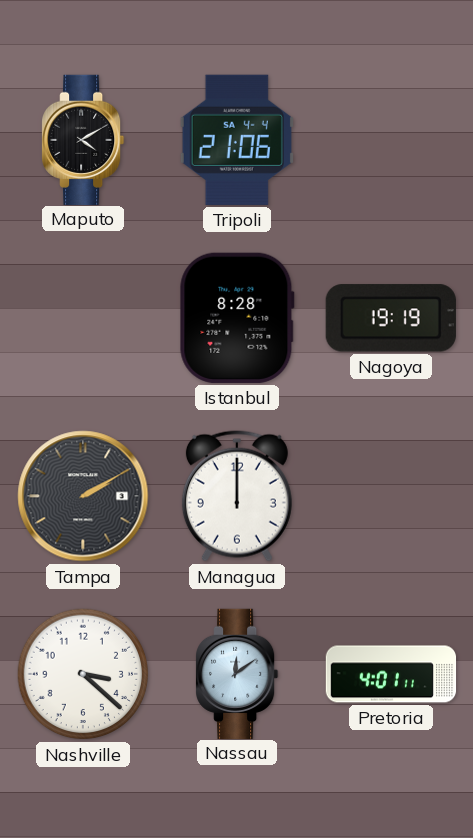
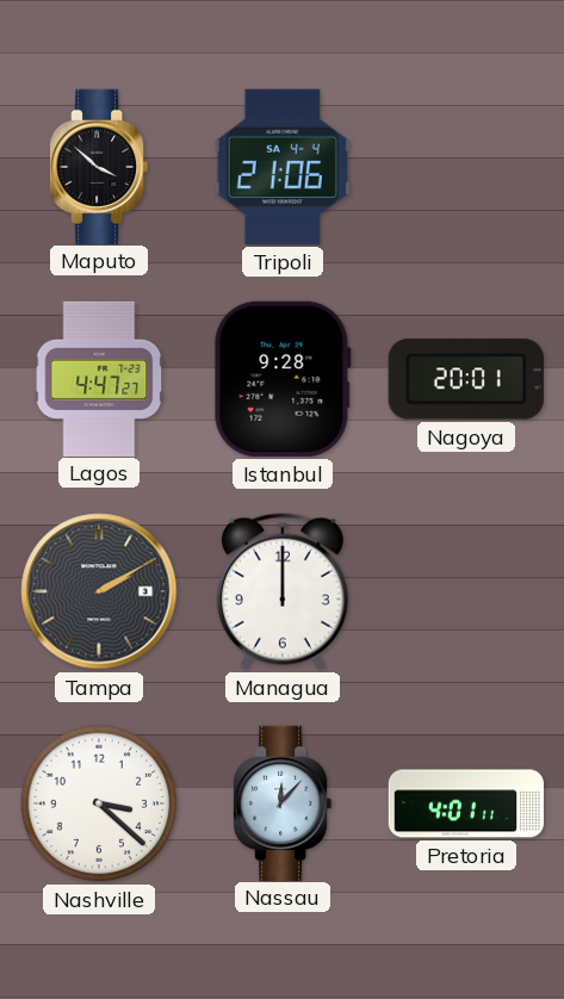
Maputo: 4:10 -> 3:52
Lagos: none -> 4:47
Istanbul: 8:28 -> 9:28
Nagoya: 19:19 -> 20:01
Nassau: 12:09 -> 12:07
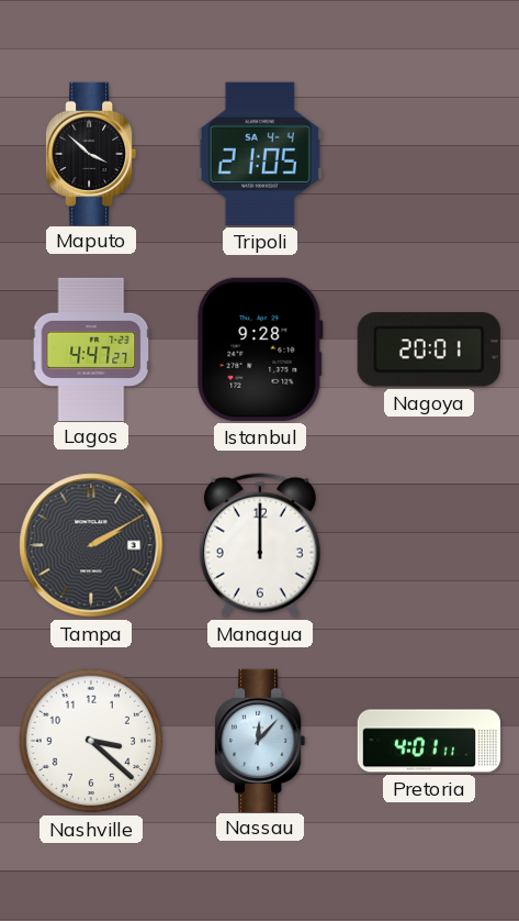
Tripoli: 21:06 -> 21:05
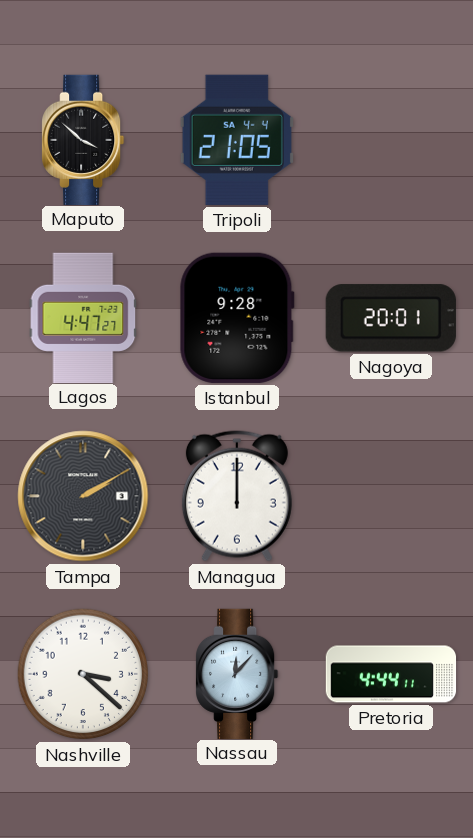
Pretoria: 4:01 -> 4:44
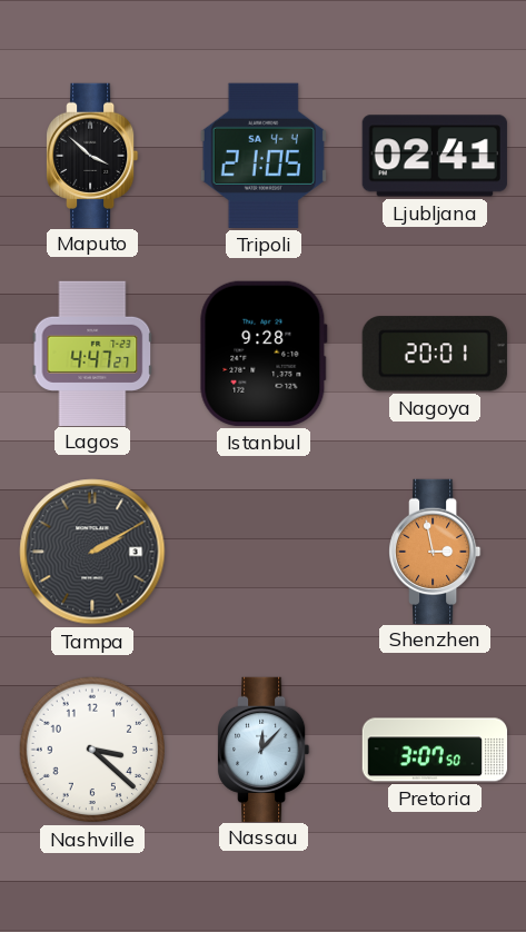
Ljubljana: none -> 02:41
Managua: 12:00 -> none
Shenzhen: none -> 2:58
Pretoria: 4:44 -> 3:07
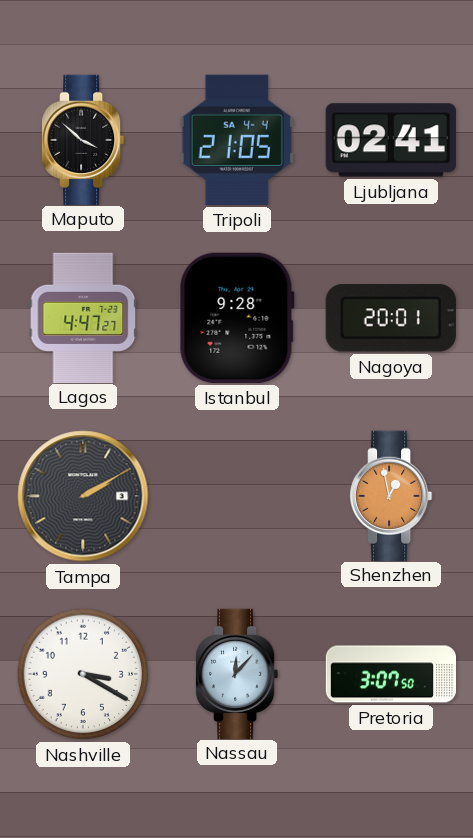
Shenzhen: 2:58 -> 12:58
Nashville: 3:22 -> 3:20
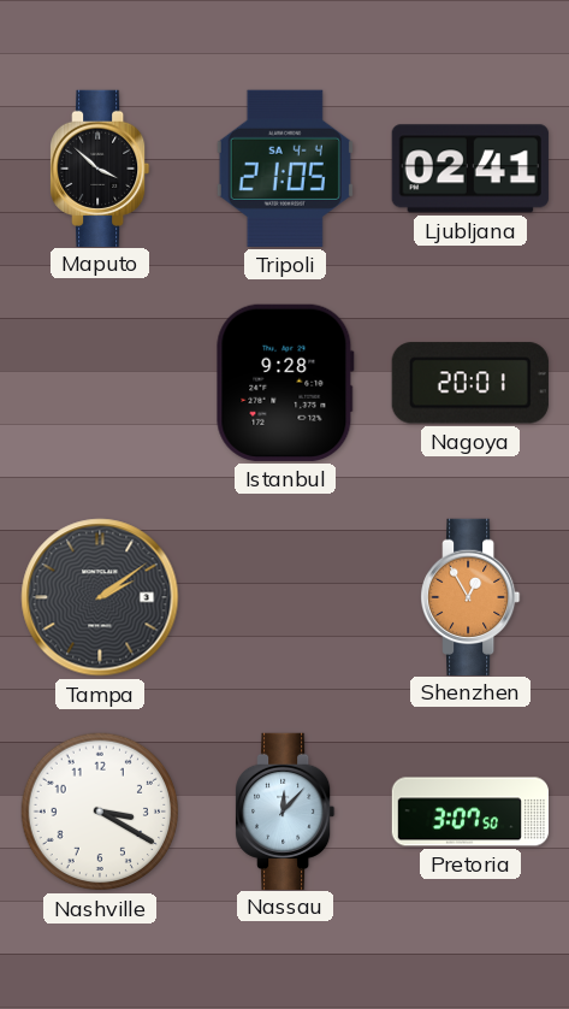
Lagos: 4:47 -> none
Tampa: 2:10 -> 2:09
Shenzhen: 12:58 -> 12:55
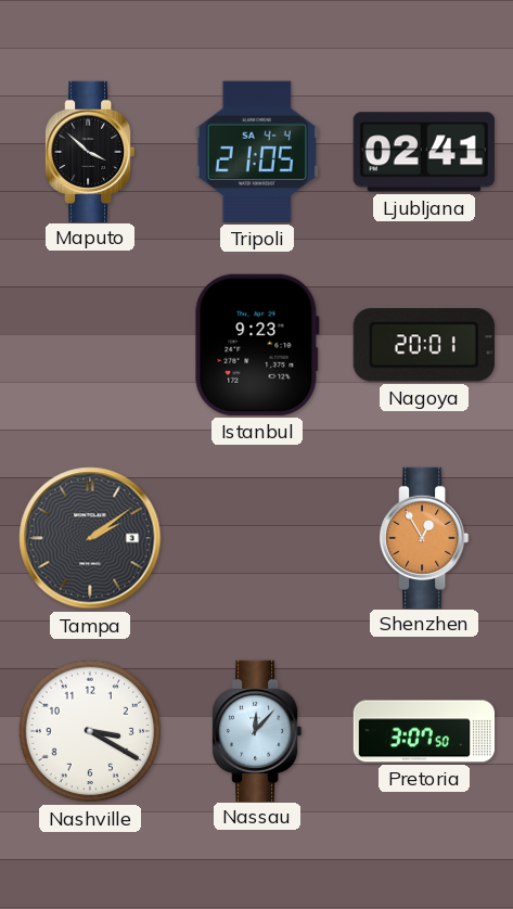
Istanbul: 9:28 -> 9:23
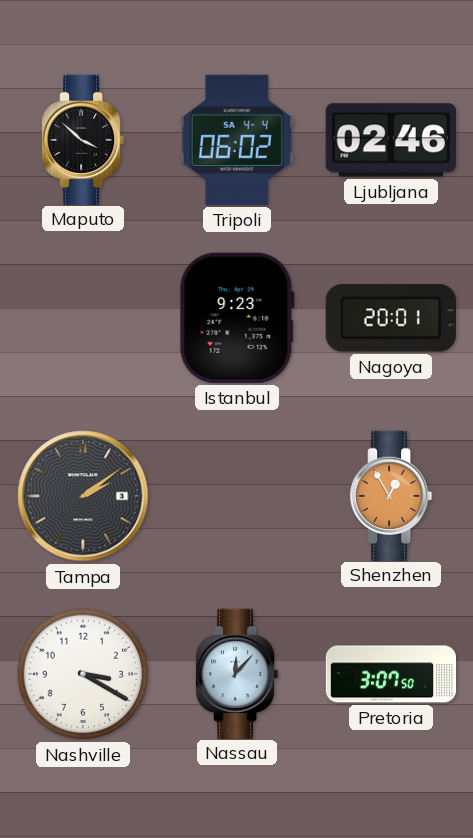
Tripoli: 21:05 -> 06:02
Ljubljana: 02:41 -> 02:46
